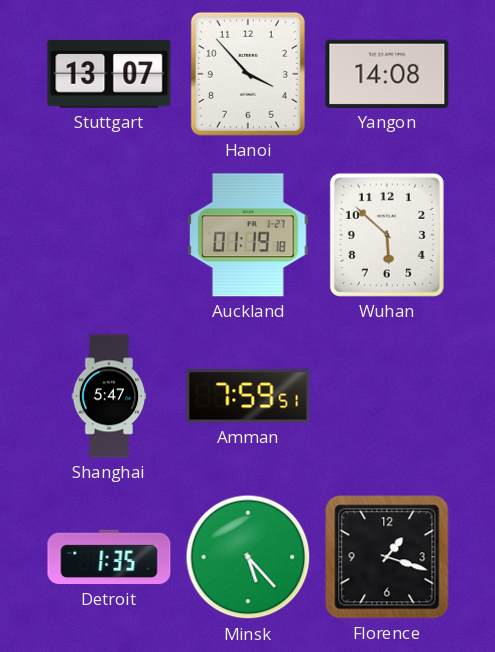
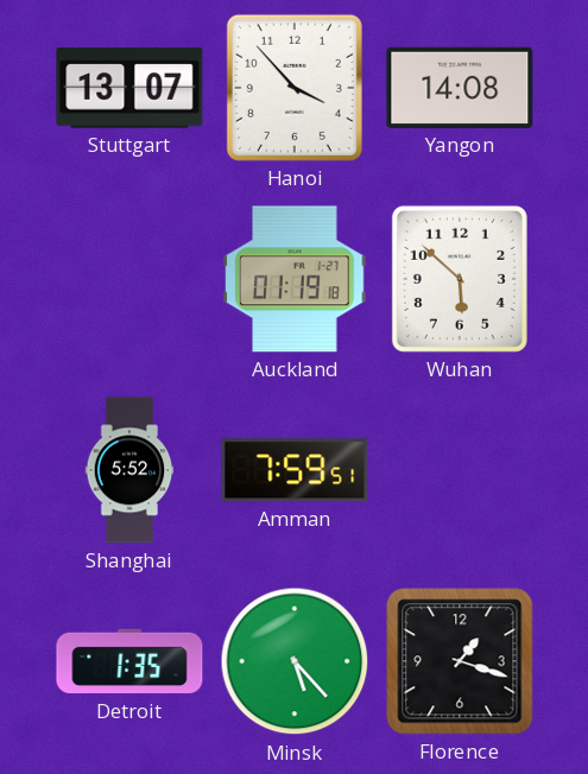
Shanghai: 5:47 -> 5:52
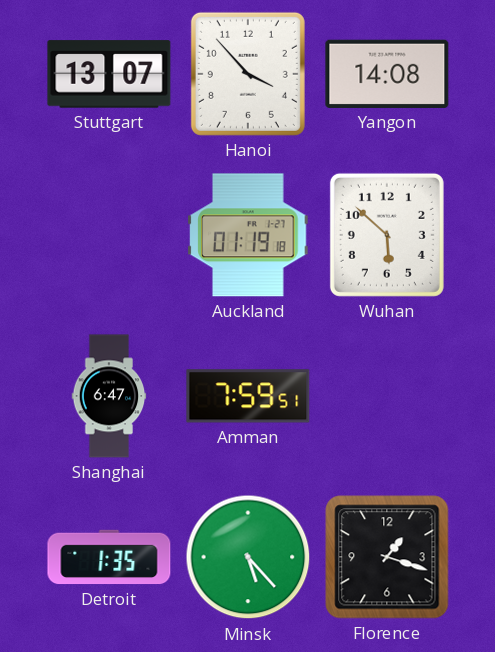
Shanghai: 5:52 -> 6:47
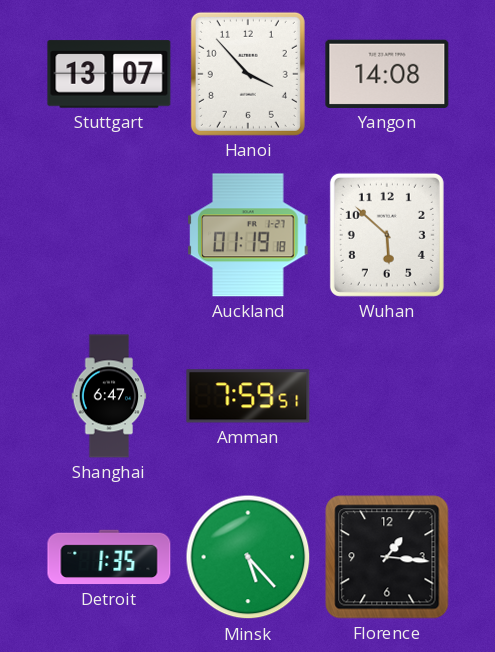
Florence: 1:18 -> 1:16
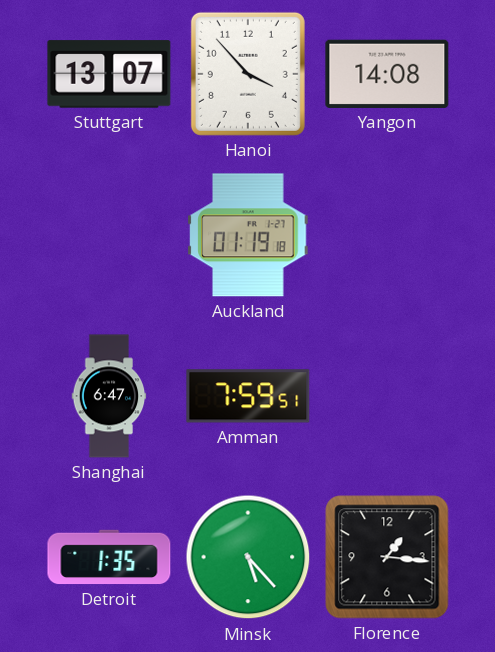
Wuhan: 5:52 -> none
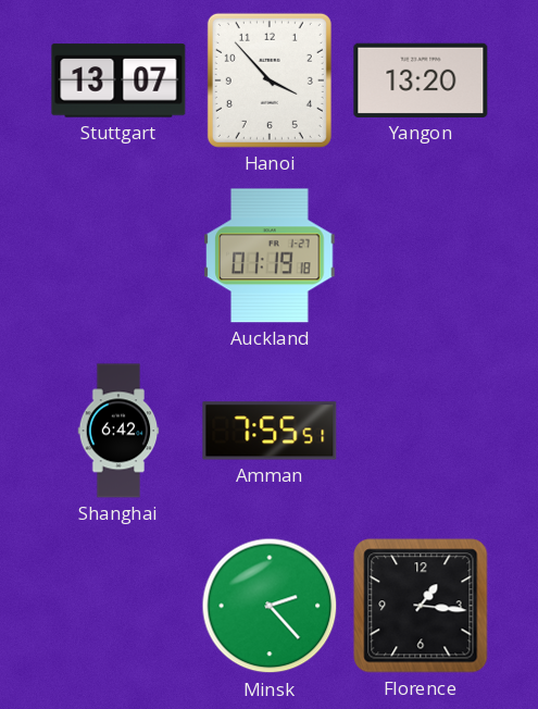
Yangon: 14:08 -> 13:20
Shanghai: 6:47 -> 6:42
Amman: 7:59 -> 7:55
Detroit: 1:35 -> none
Minsk: 5:23 -> 2:23
